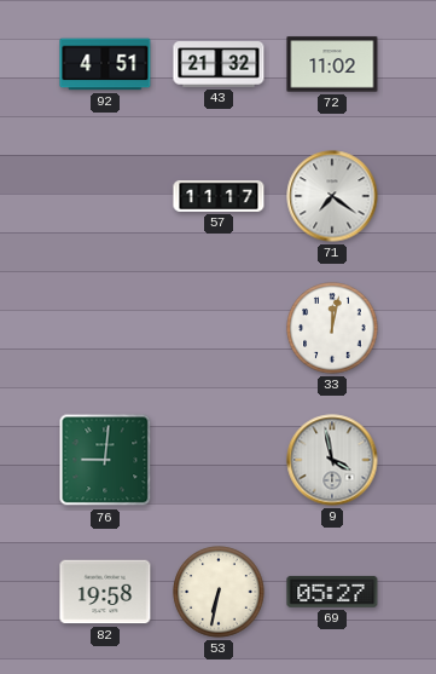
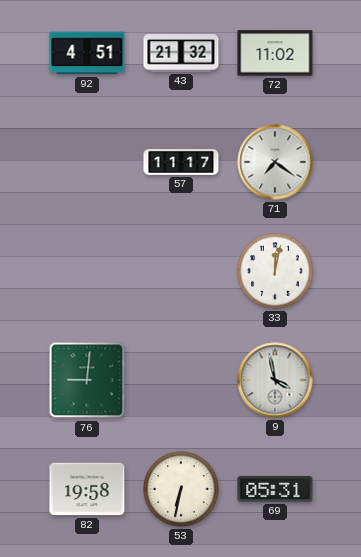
69: 05:27 -> 05:31
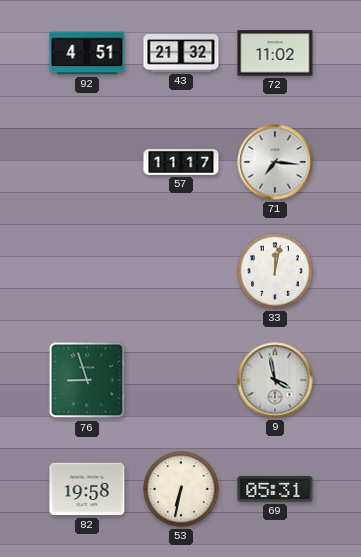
71: 7:21 -> 7:16
76: 9:01 -> 8:57
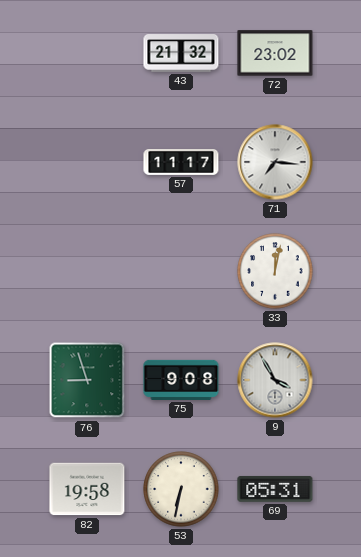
92: 4:51 -> none
72: 11:02 -> 23:02
75: none -> 9:08
9: 3:58 -> 3:55
